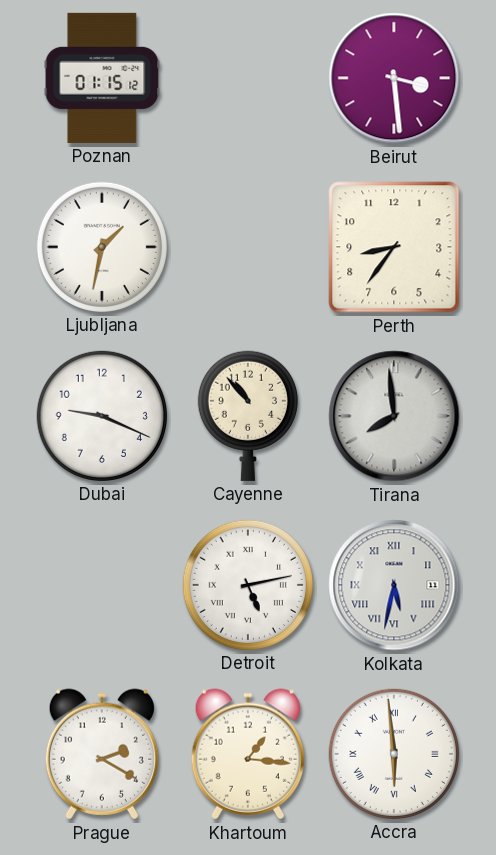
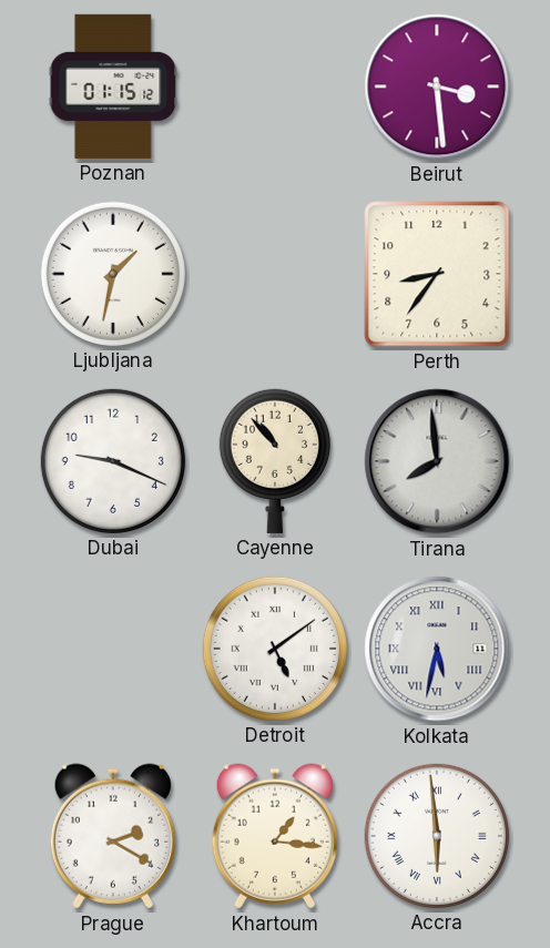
Detroit: 5:13 -> 5:09
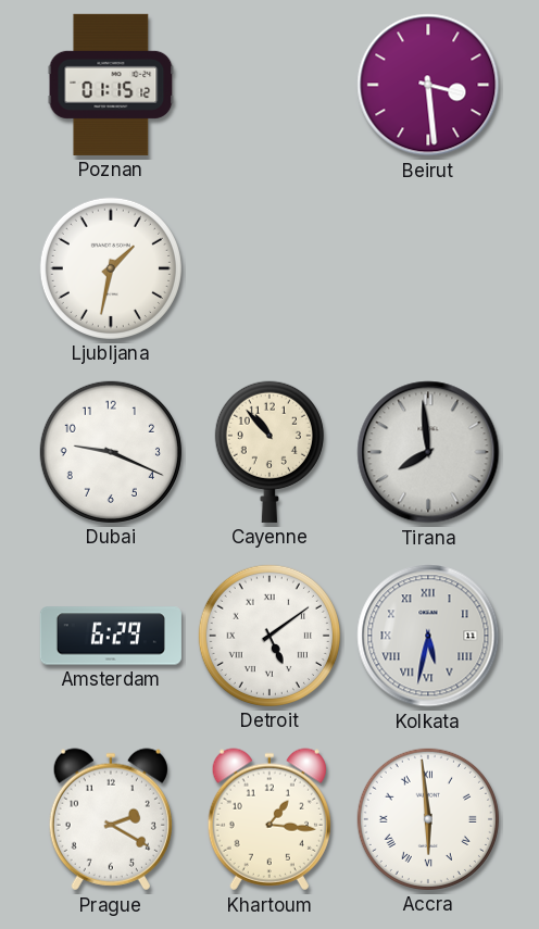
Perth: 8:36 -> none
Amsterdam: none -> 6:29
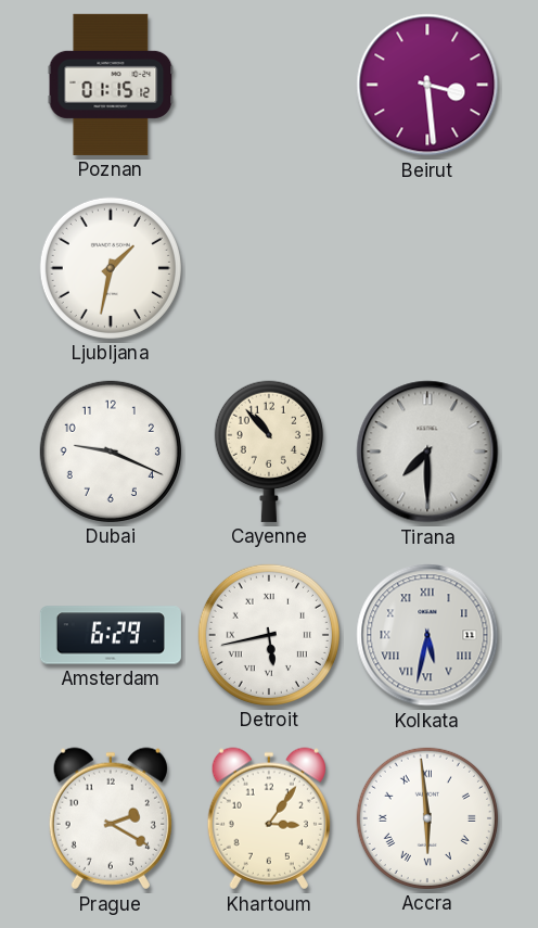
Tirana: 7:59 -> 7:30
Detroit: 5:09 -> 5:43
Khartoum: 1:16 -> 3:06
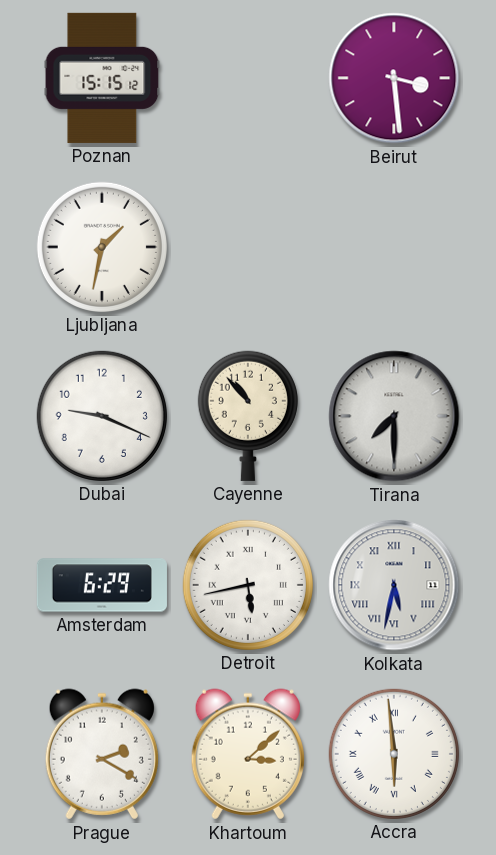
Poznan: 01:15 -> 15:15
Khartoum: 3:06 -> 3:08
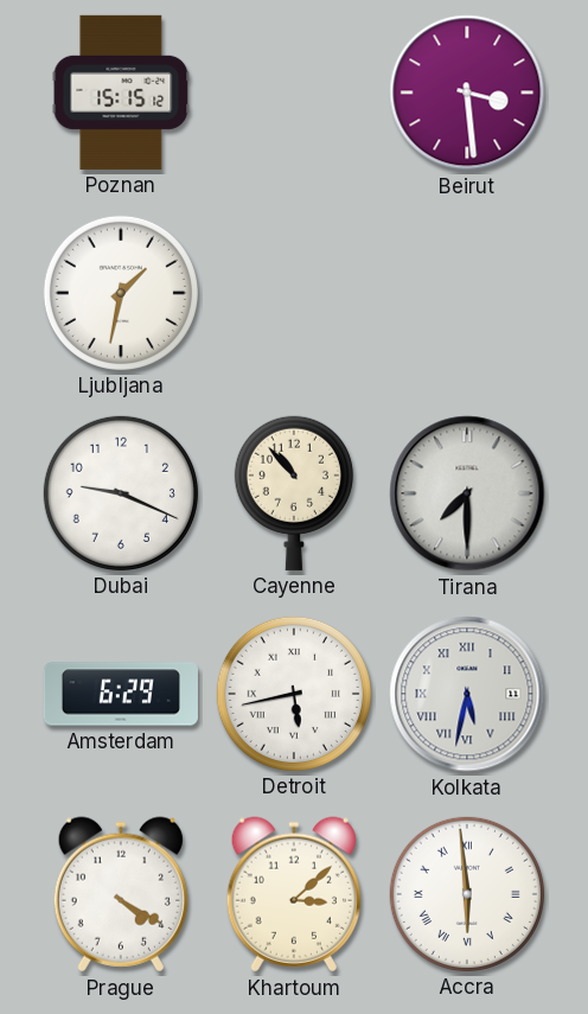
Prague: 2:20 -> 4:20
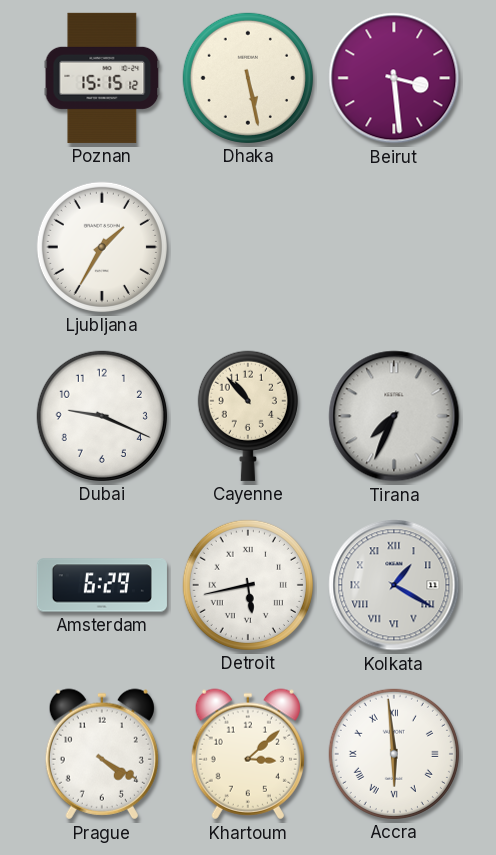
Dhaka: none -> 5:28
Ljubljana: 1:32 -> 1:35
Tirana: 7:30 -> 7:34
Kolkata: 5:32 -> 1:20
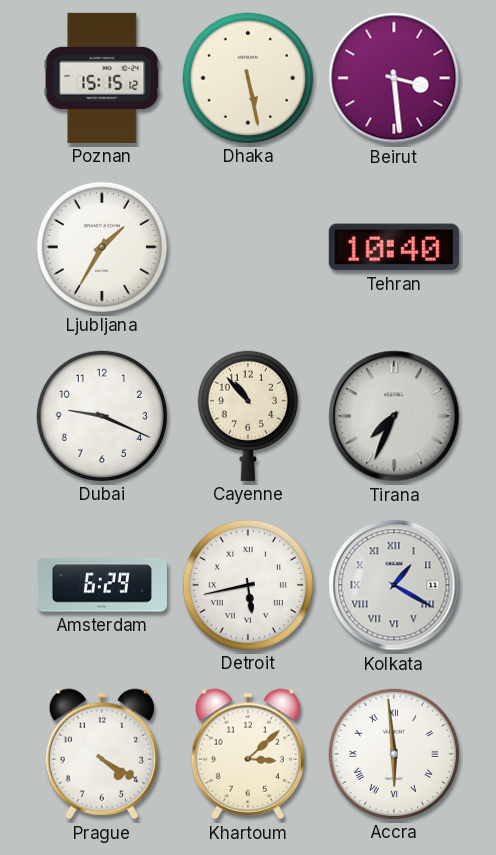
Tehran: none -> 10:40
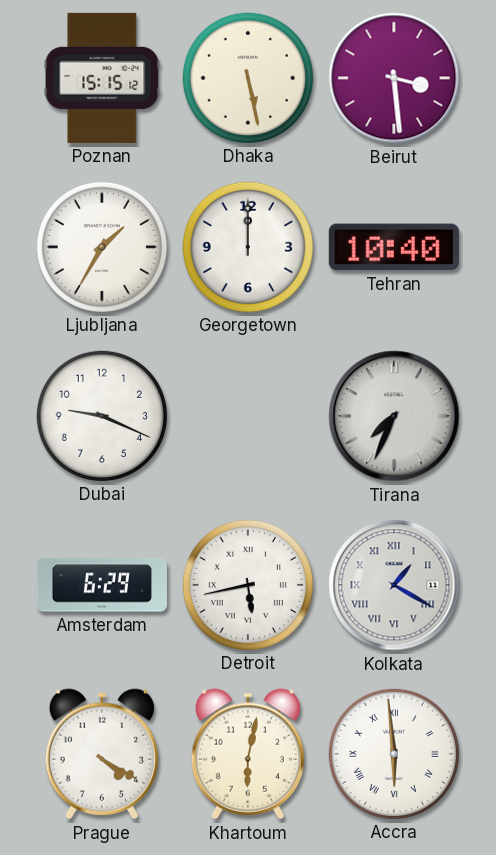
Georgetown: none -> 12:00
Cayenne: 10:53 -> none
Khartoum: 3:08 -> 6:02
